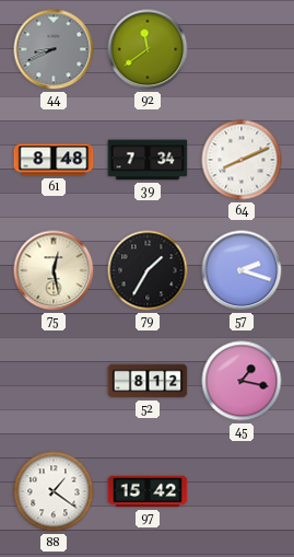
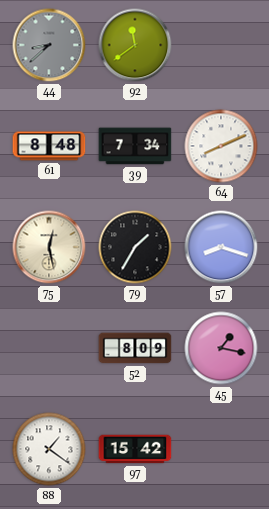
44: 8:41 -> 8:38
57: 2:18 -> 8:18
52: 8:12 -> 8:09
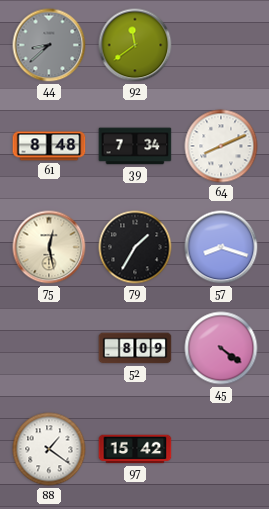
45: 1:17 -> 4:21
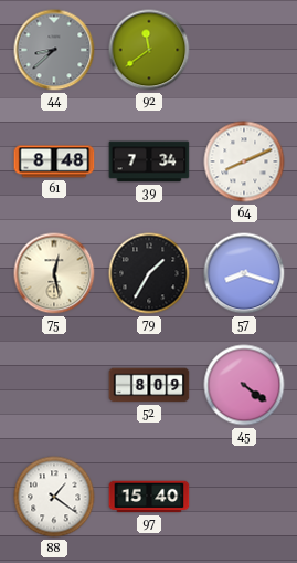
97: 15:42 -> 15:40
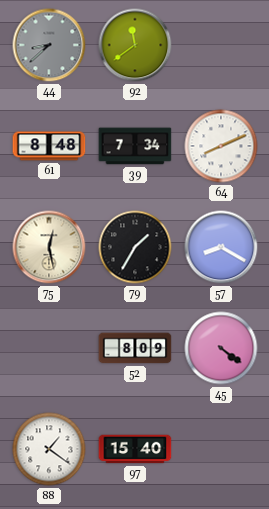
57: 8:18 -> 8:20
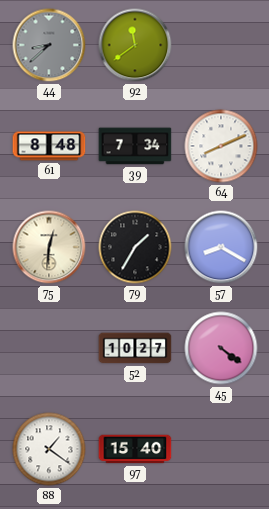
75: 12:28 -> 12:31
52: 8:09 -> 10:27
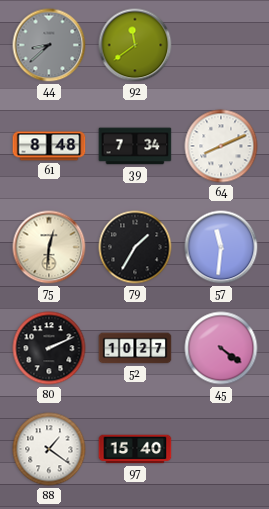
57: 8:20 -> 11:31
80: none -> 2:11
